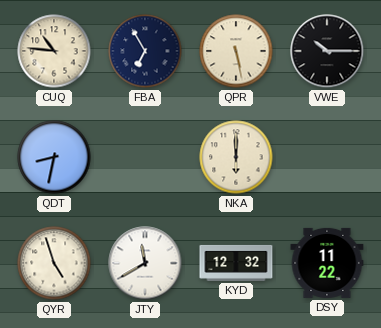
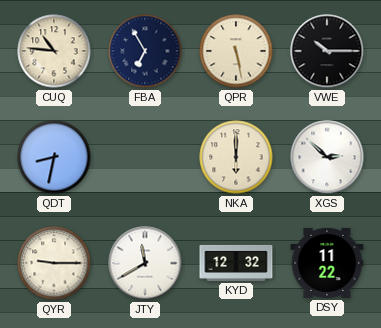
XGS: none -> 2:52
QYR: 4:57 -> 9:15
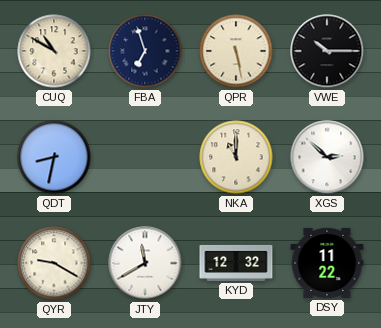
CUQ: 10:46 -> 10:50
FBA: 6:55 -> 6:57
NKA: 6:00 -> 11:00
QYR: 9:15 -> 9:20
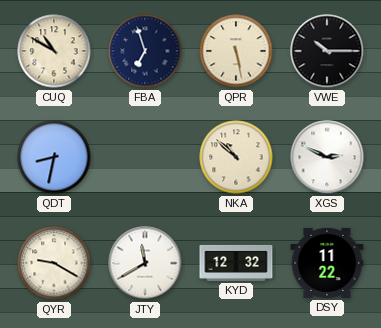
NKA: 11:00 -> 10:52
XGS: 2:52 -> 2:49
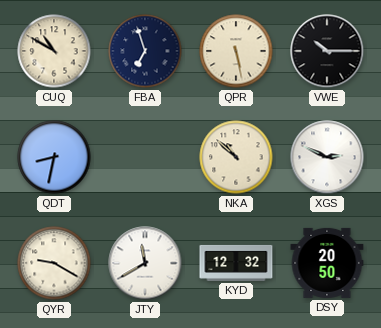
DSY: 11:22 -> 20:50
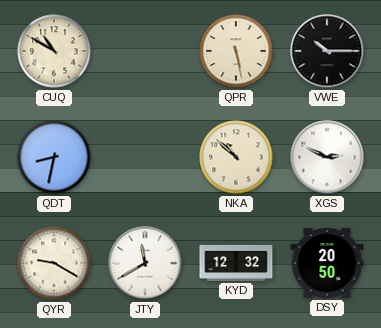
FBA: 6:57 -> none
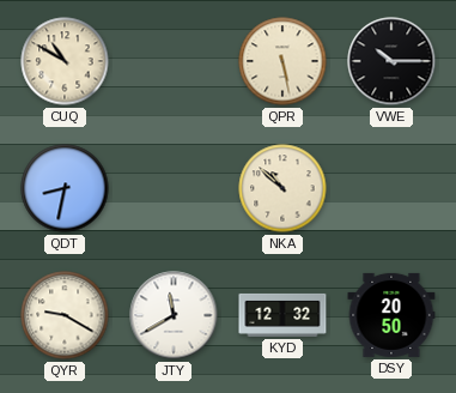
XGS: 2:49 -> none
